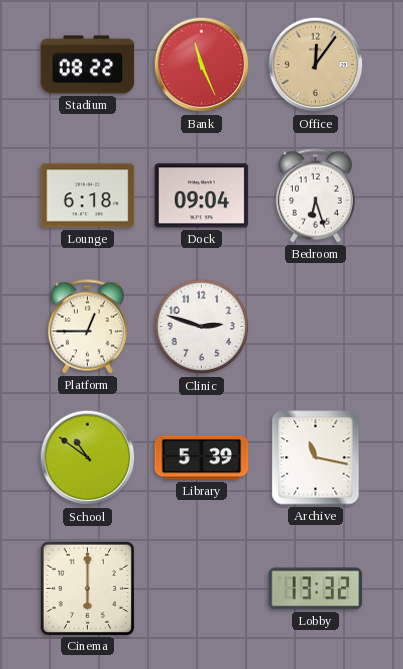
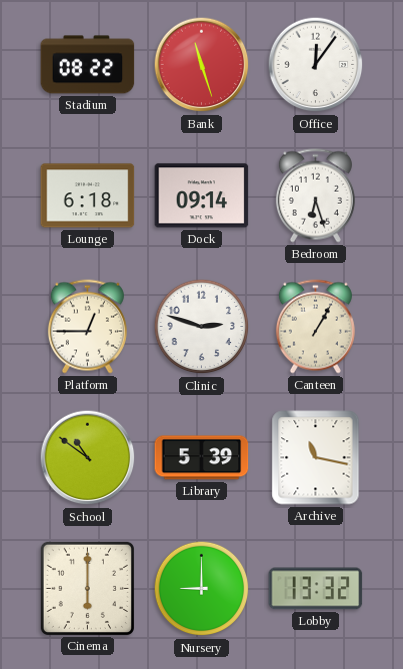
Bank: 11:26 -> 11:27
Office dial: champagne -> white
Dock: 09:04 -> 09:14
Canteen: none -> 1:05
Nursery: none -> 9:00
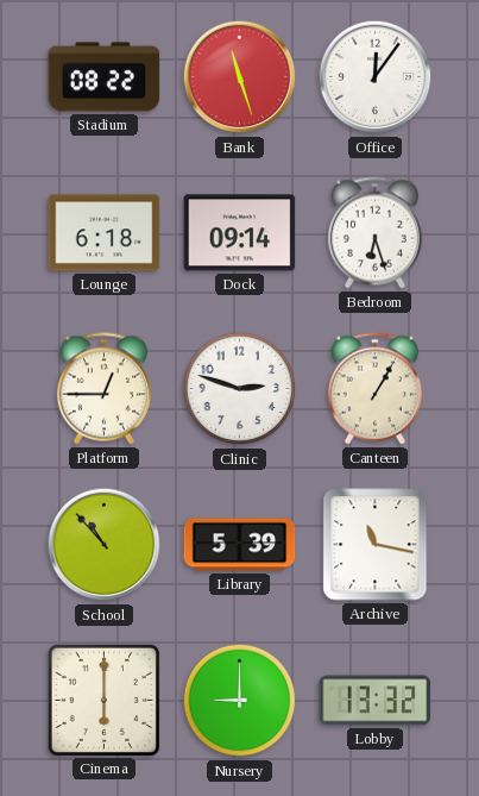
School: 10:51 -> 10:53
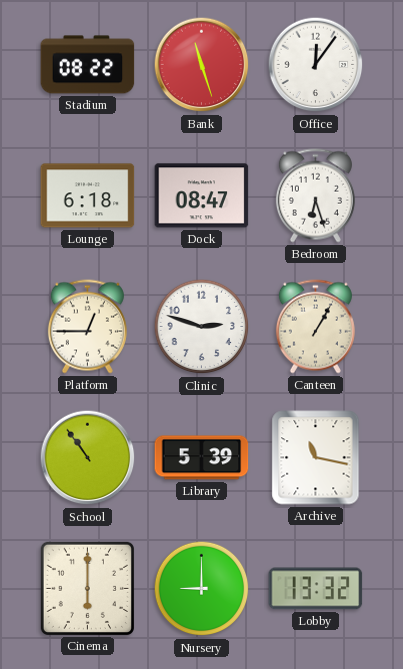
Dock: 09:14 -> 08:47
School: 10:53 -> 10:54
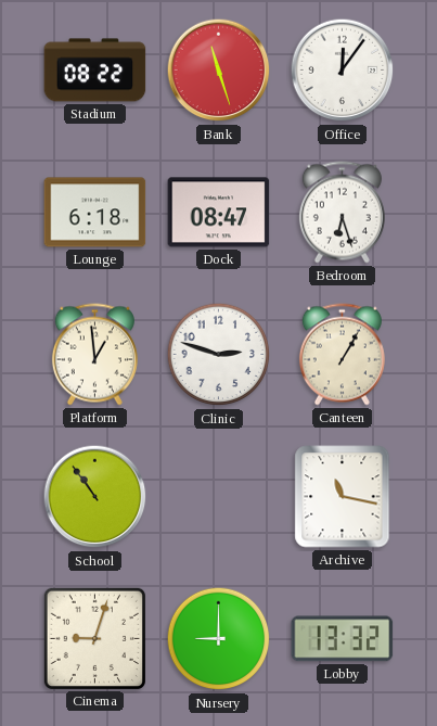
Platform: 12:45 -> 12:59
Library: 5:39 -> none
Cinema: 6:00 -> 9:03
